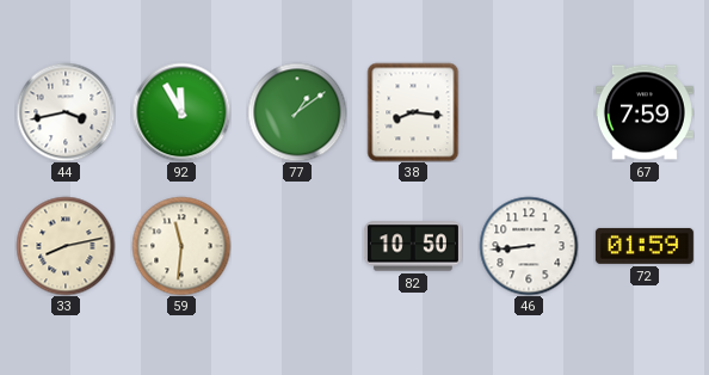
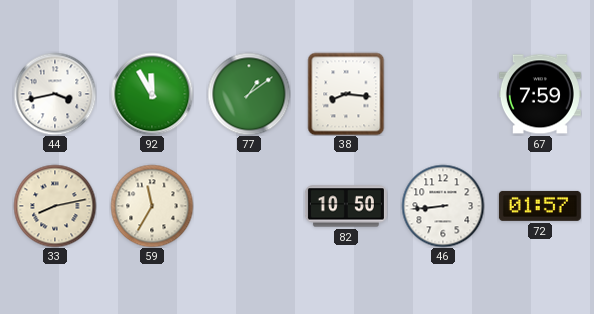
59: 11:31 -> 11:35
72: 01:59 -> 01:57
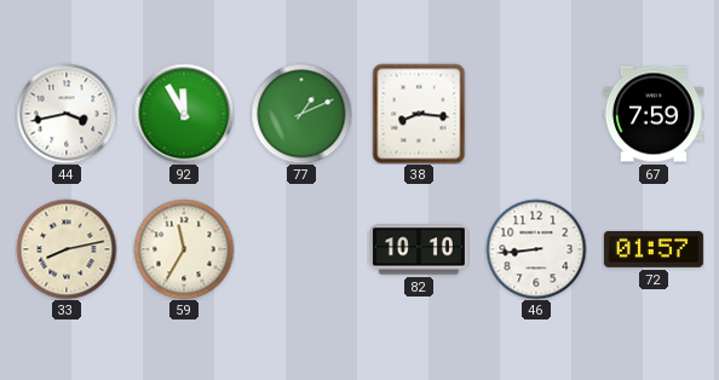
77: 1:09 -> 1:11
82: 10:50 -> 10:10
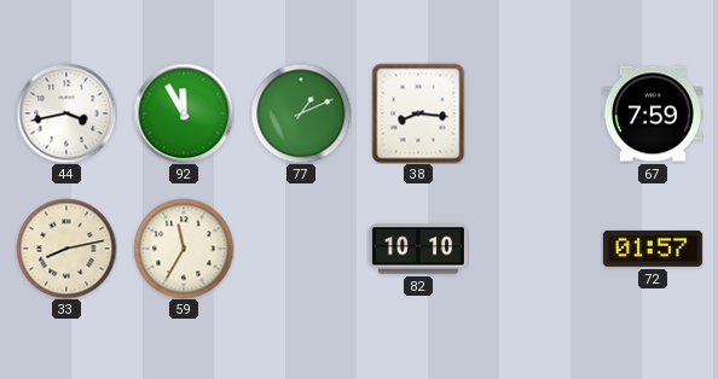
46: 8:44 -> none
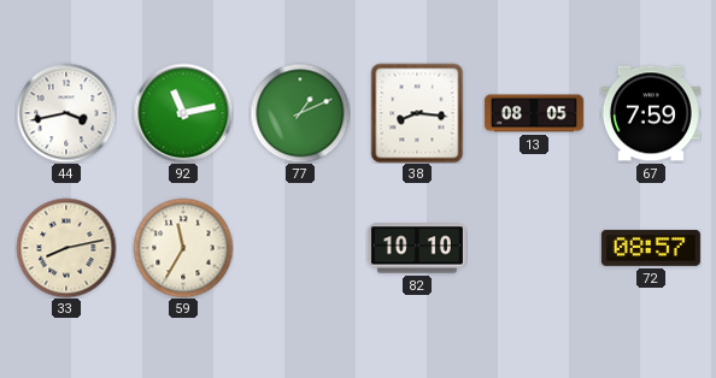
92: 11:55 -> 11:13
13: none -> 08:05
72: 01:57 -> 08:57
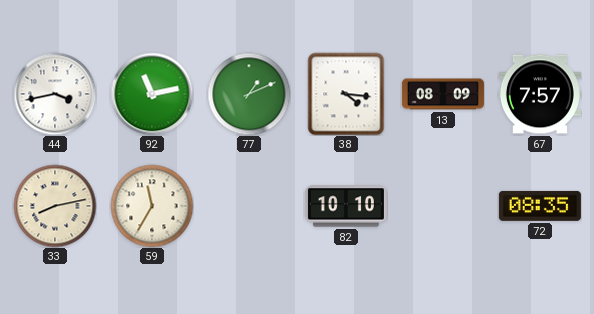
38: 8:16 -> 4:16
13: 08:05 -> 08:09
67: 7:59 -> 7:57
72: 08:57 -> 08:35
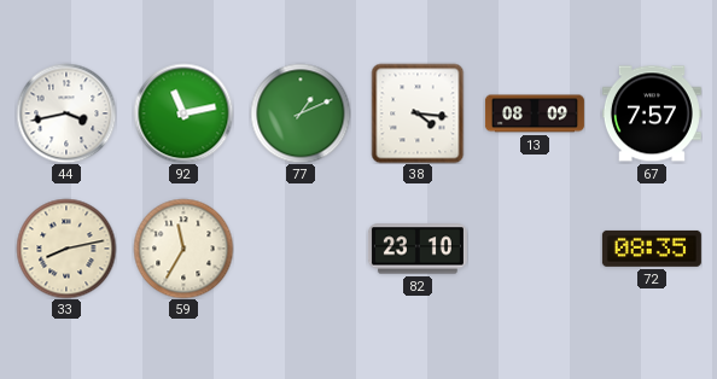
82: 10:10 -> 23:10
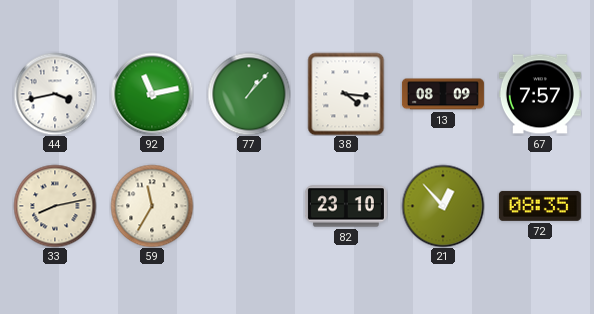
77: 1:11 -> 1:07
21: none -> 12:53
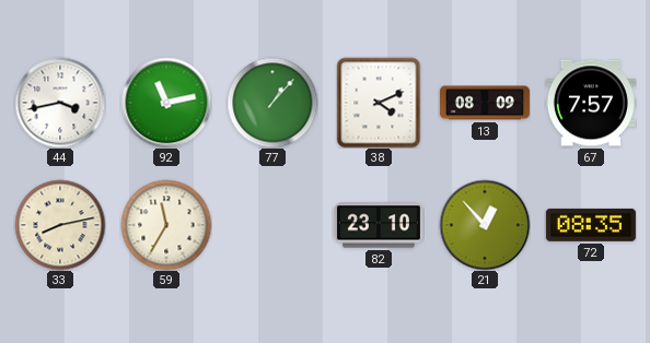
38: 4:16 -> 4:11
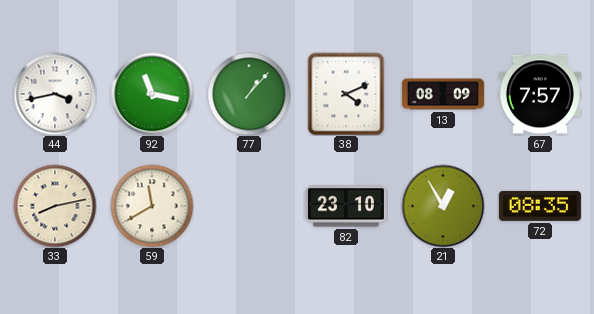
92: 11:13 -> 11:17
59: 11:35 -> 11:40
21: 12:53 -> 12:55
